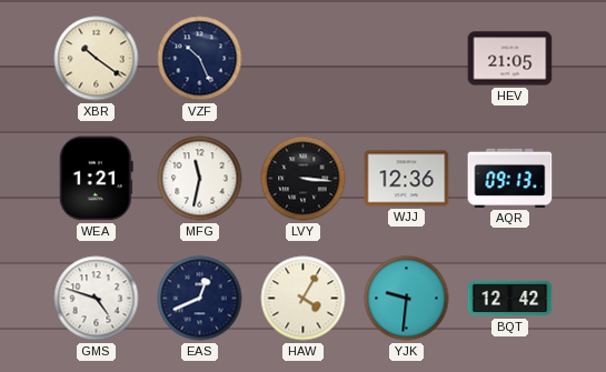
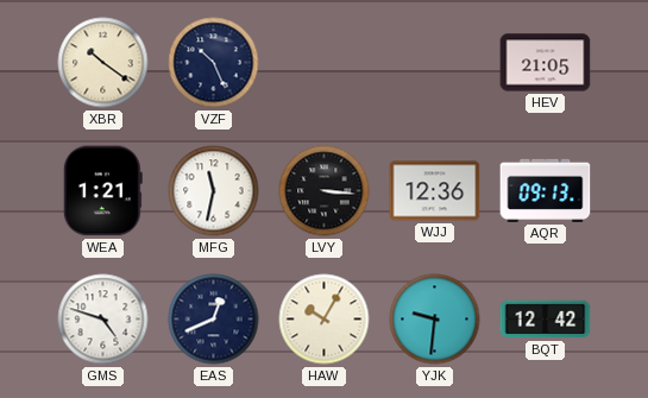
HAW: 4:05 -> 10:05
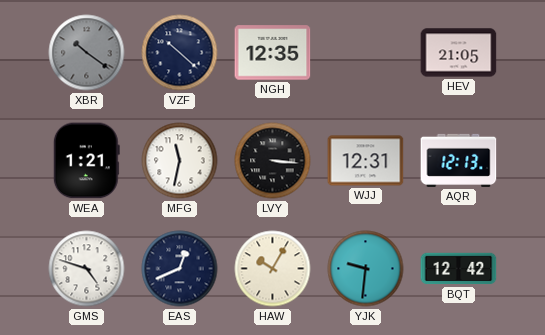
XBR dial: cream -> grey
VZF: 10:26 -> 10:22
NGH: none -> 12:35
WJJ: 12:36 -> 12:31
AQR: 09:13 -> 12:13
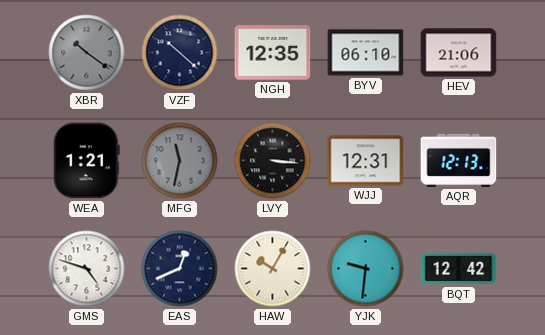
BYV: none -> 06:10
HEV: 21:05 -> 21:06
MFG dial: white -> grey
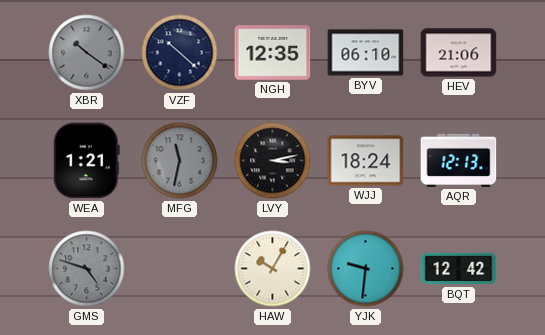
LVY: 3:16 -> 3:13
WJJ: 12:31 -> 18:24
GMS dial: white -> grey
EAS: 12:41 -> none
